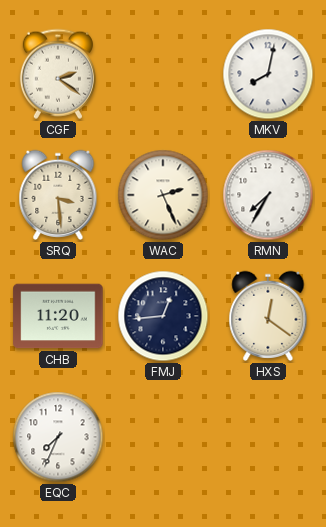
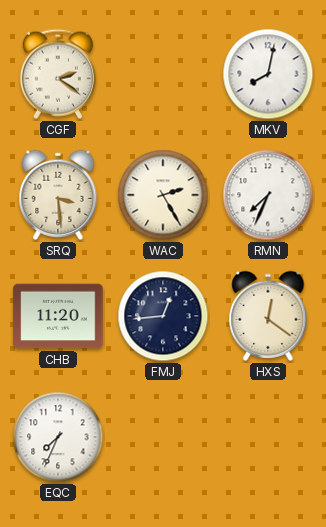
WAC: 2:26 -> 2:25
RMN: 7:35 -> 7:34
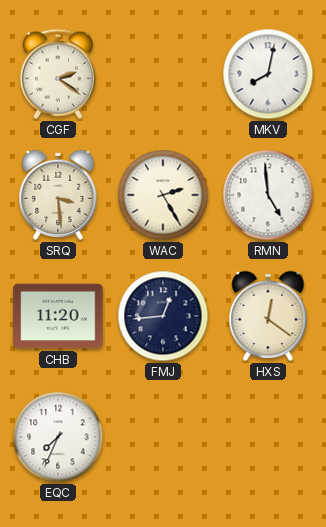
RMN: 7:34 -> 4:59
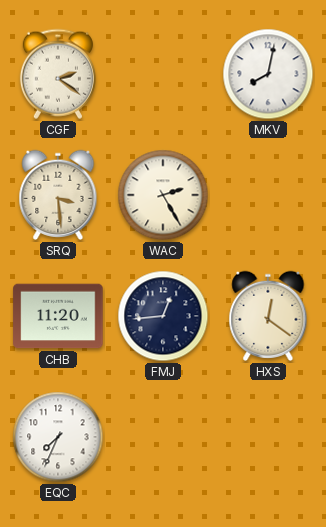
RMN: 4:59 -> none
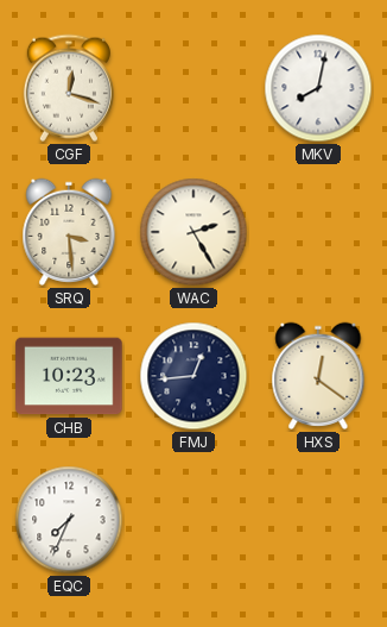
CGF: 2:21 -> 12:18
CHB: 11:20 -> 10:23
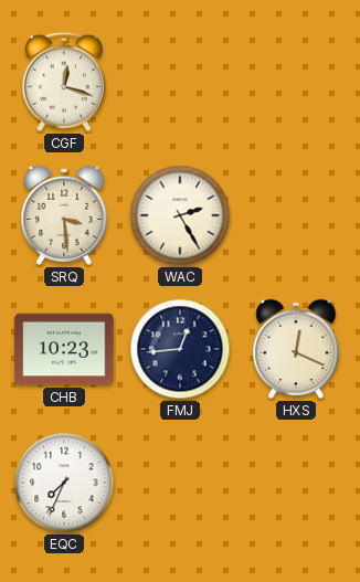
MKV: 8:02 -> none
HXS: 12:21 -> 12:19
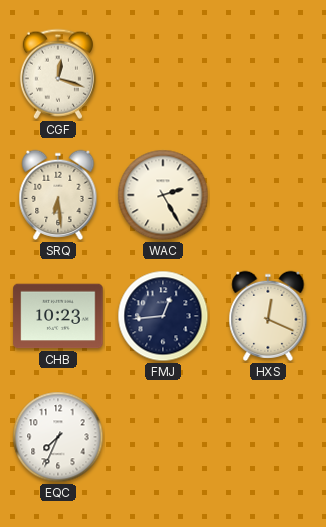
SRQ: 3:29 -> 6:29
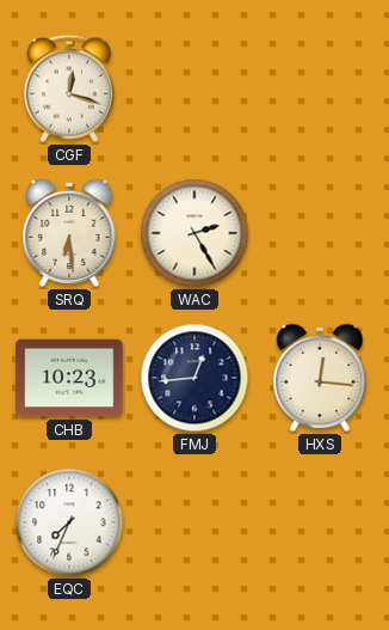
HXS: 12:19 -> 12:16
